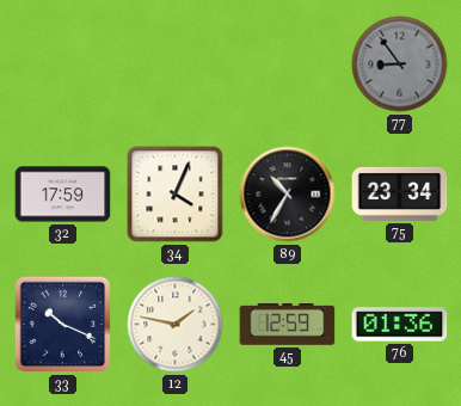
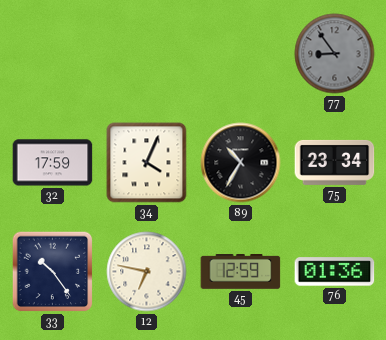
33: 10:19 -> 10:24
12: 1:47 -> 6:47
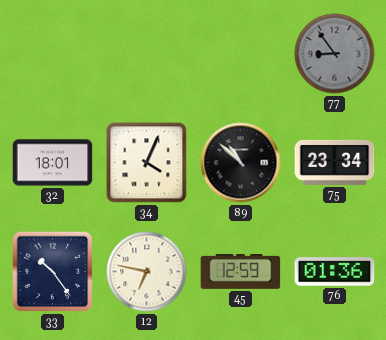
32: 17:59 -> 18:01
89: 10:35 -> 10:52
